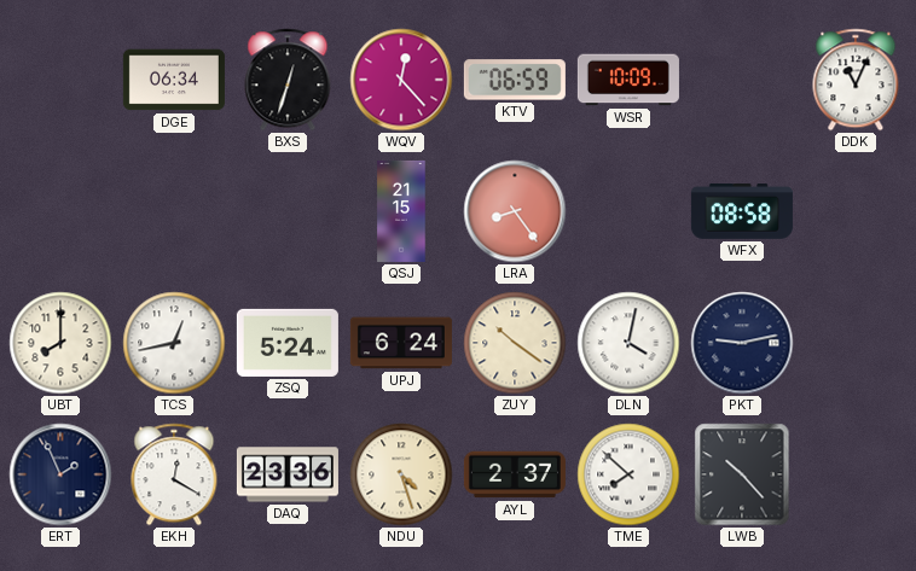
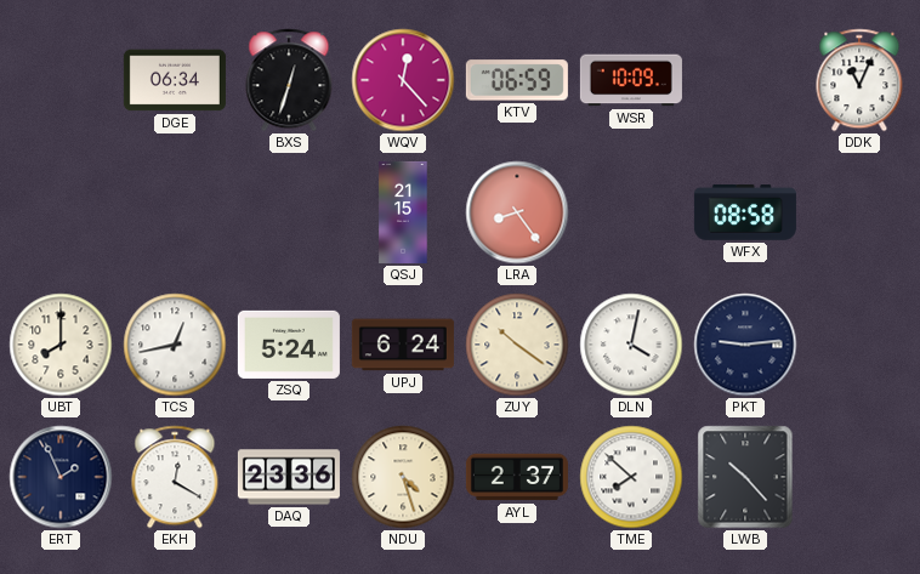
PKT: 9:13 -> 9:14
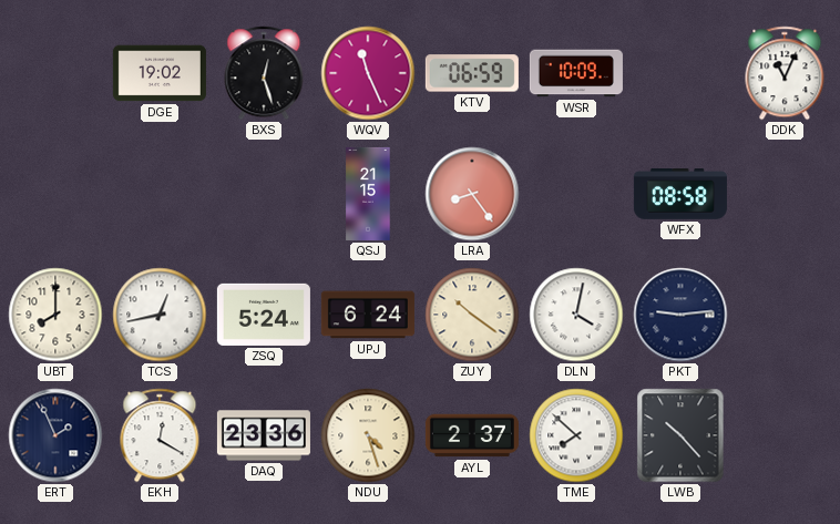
DGE: 06:34 -> 19:02
BXS: 12:33 -> 12:27
WQV: 12:23 -> 11:26
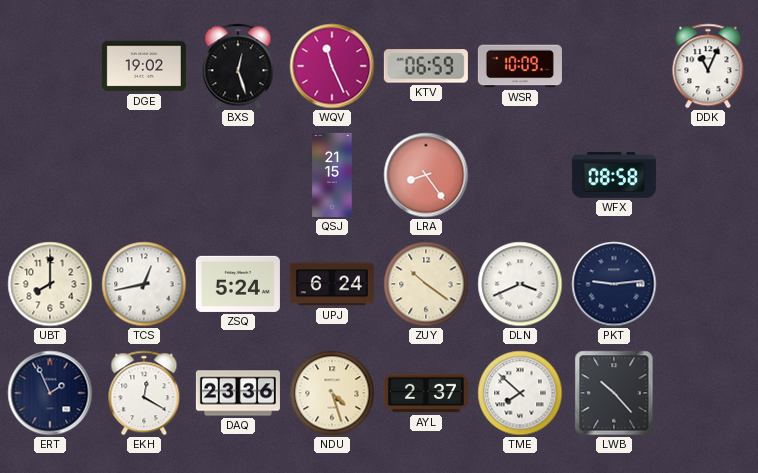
DLN: 4:02 -> 3:41
